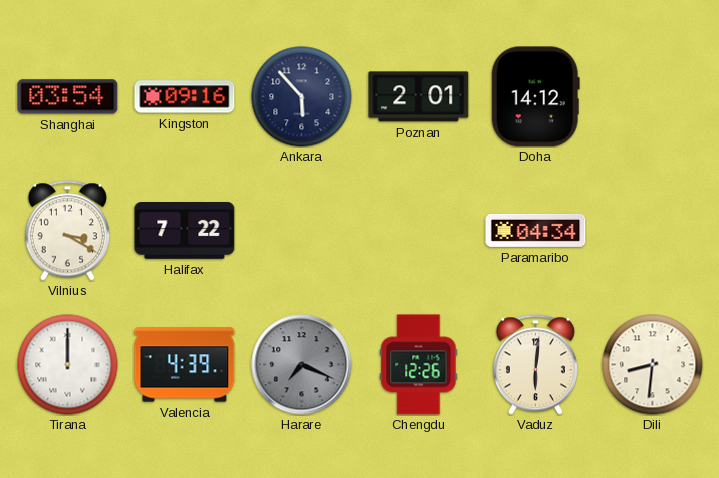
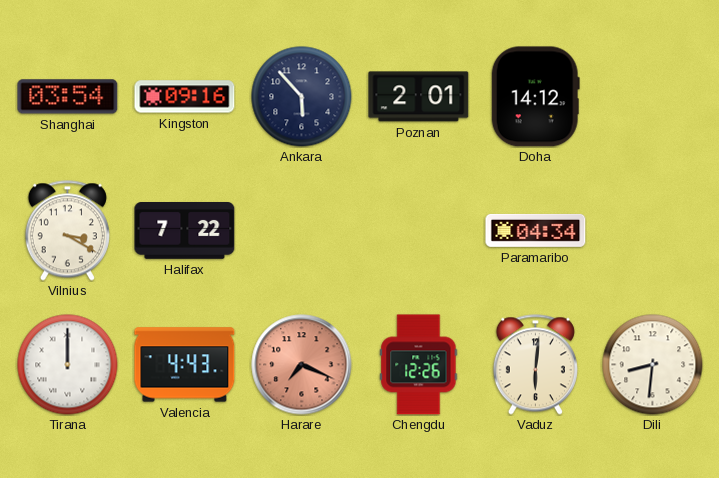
Valencia: 4:39 -> 4:43
Harare dial: grey -> salmon
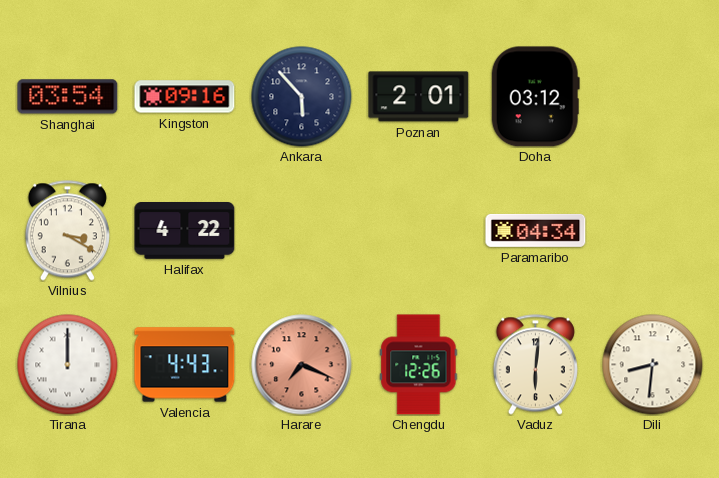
Doha: 14:12 -> 03:12
Halifax: 7:22 -> 4:22
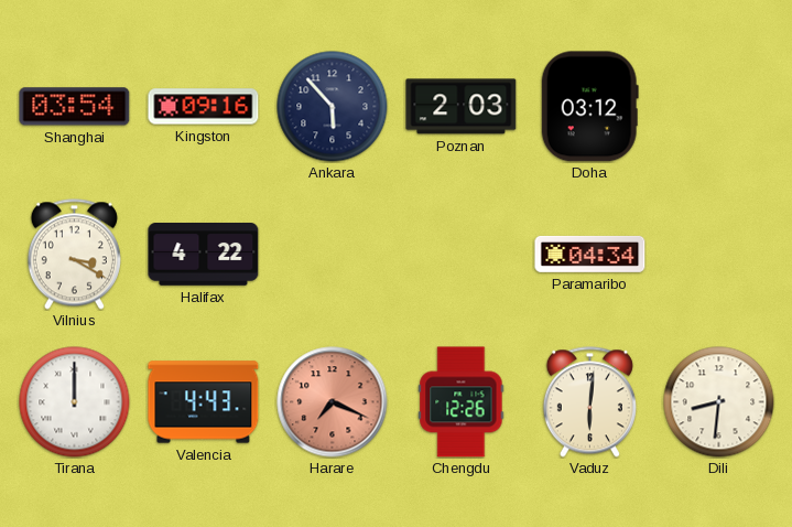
Poznan: 2:01 -> 2:03
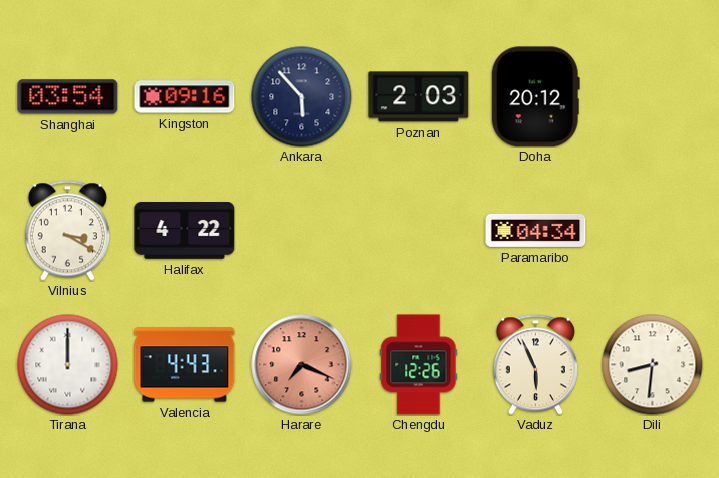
Doha: 03:12 -> 20:12
Vaduz: 6:01 -> 5:56
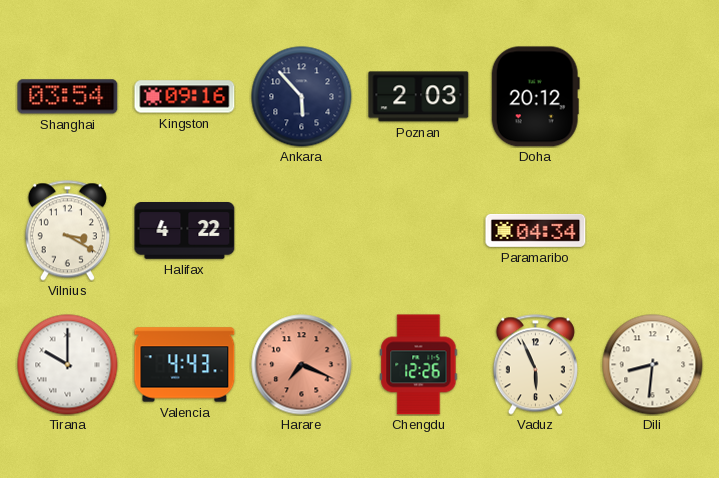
Tirana: 12:00 -> 10:00
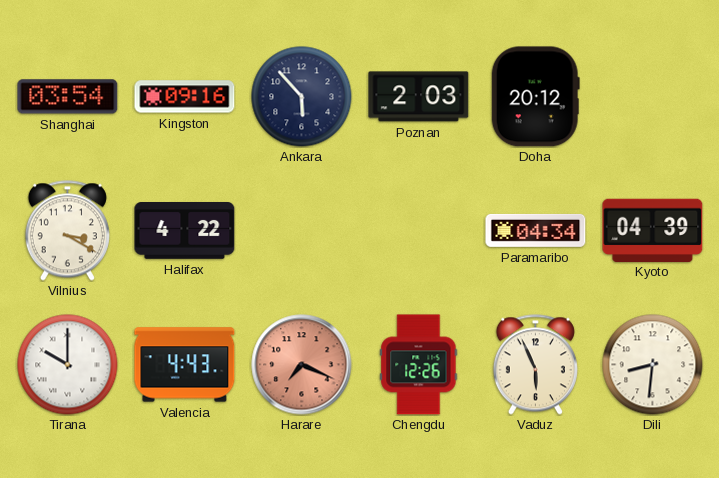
Kyoto: none -> 04:39
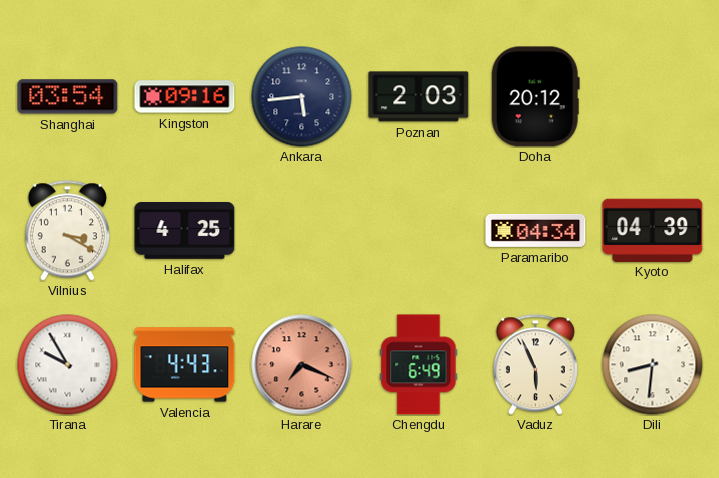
Ankara: 5:53 -> 5:44
Halifax: 4:22 -> 4:25
Tirana: 10:00 -> 9:55
Chengdu: 12:26 -> 6:49
